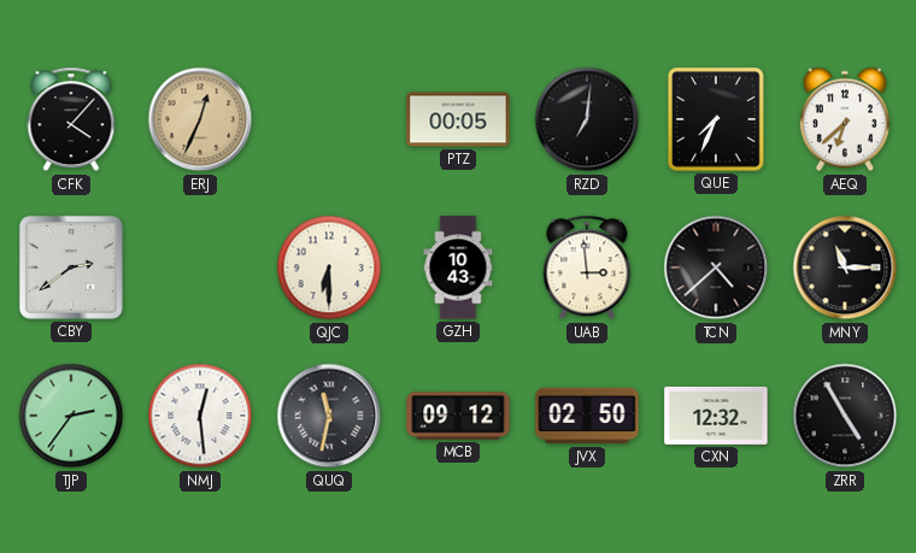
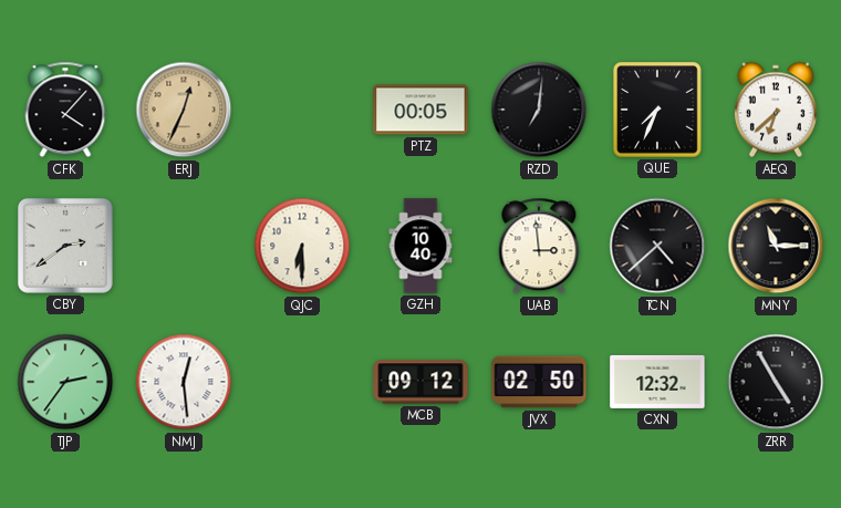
GZH: 10:43 -> 10:40
QUQ: 11:32 -> none
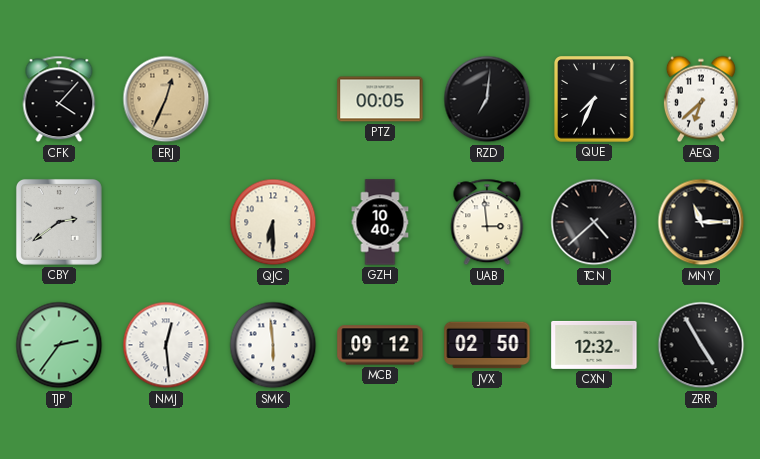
SMK: none -> 5:59
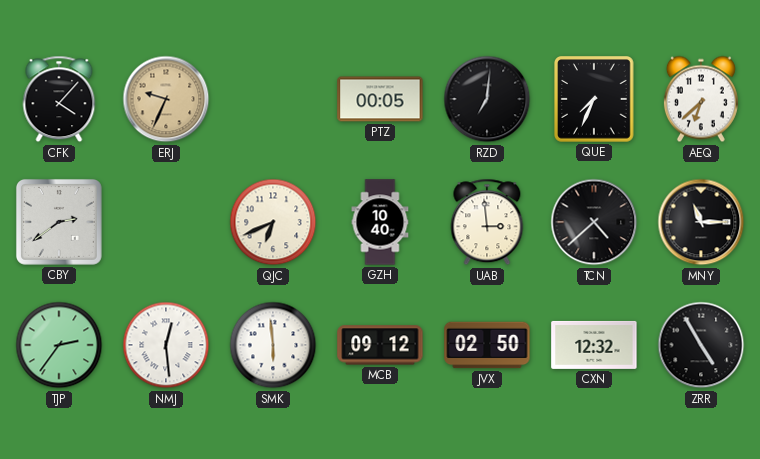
ERJ: 12:34 -> 9:34
QJC: 6:30 -> 6:41
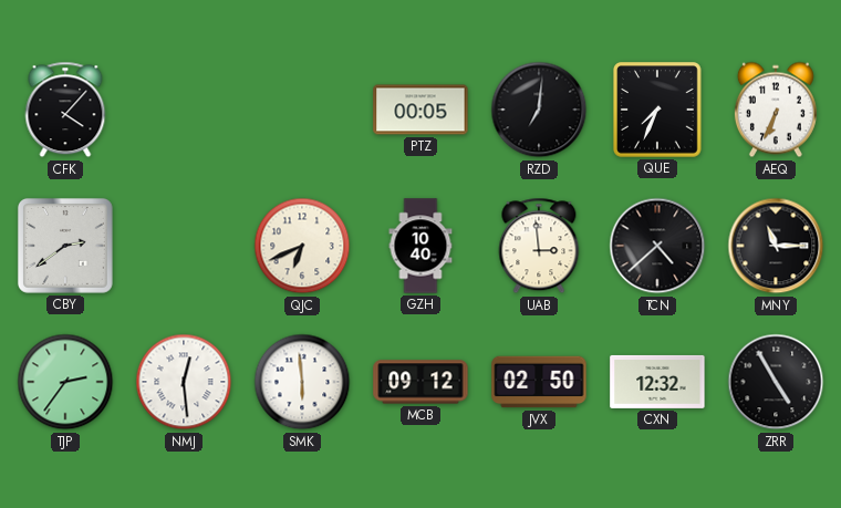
ERJ: 9:34 -> none
AEQ: 6:38 -> 6:34
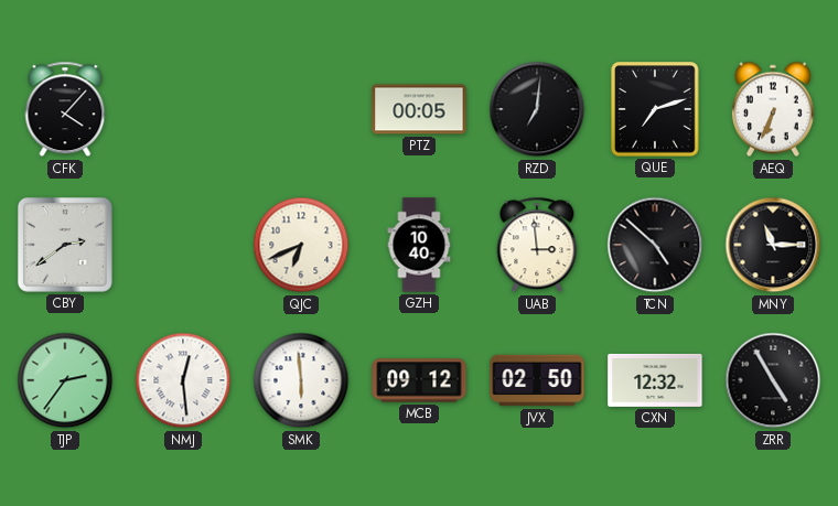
QUE: 7:34 -> 7:12
TCN: 4:38 -> 4:52
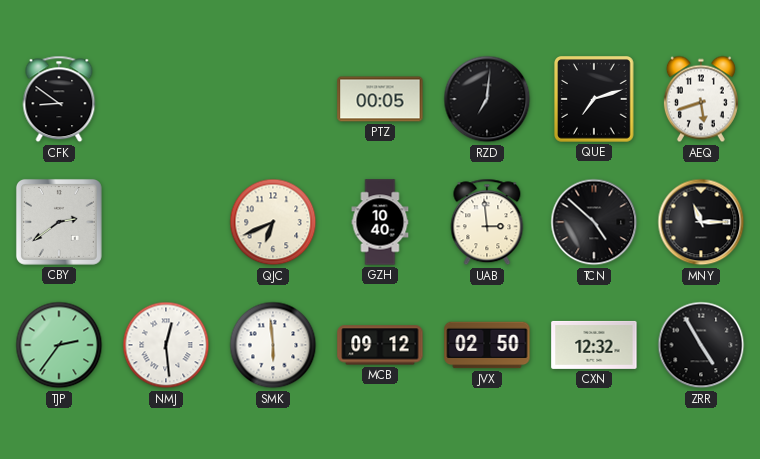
CFK: 4:07 -> 8:51
AEQ: 6:34 -> 5:42
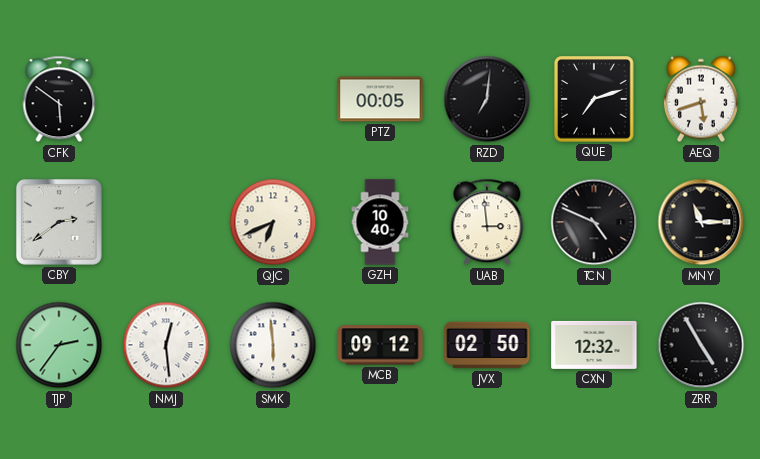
CFK: 8:51 -> 5:51
TCN: 4:52 -> 4:49
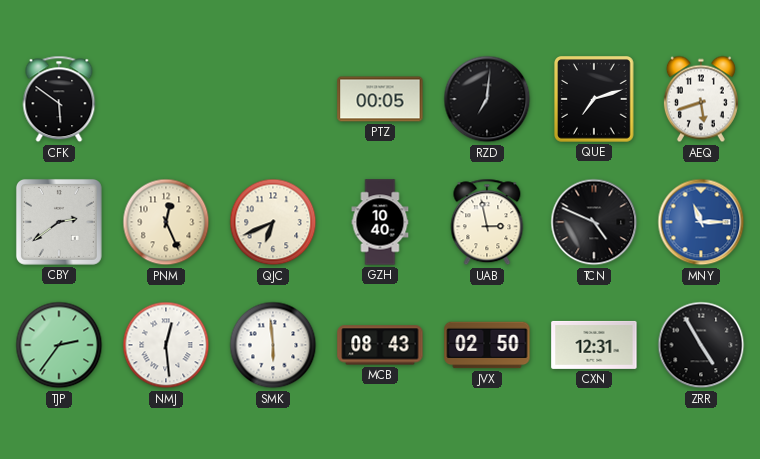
PNM: none -> 12:26
UAB: 2:59 -> 2:58
MNY dial: black -> blue
MCB: 09:12 -> 08:43
CXN: 12:32 -> 12:31
